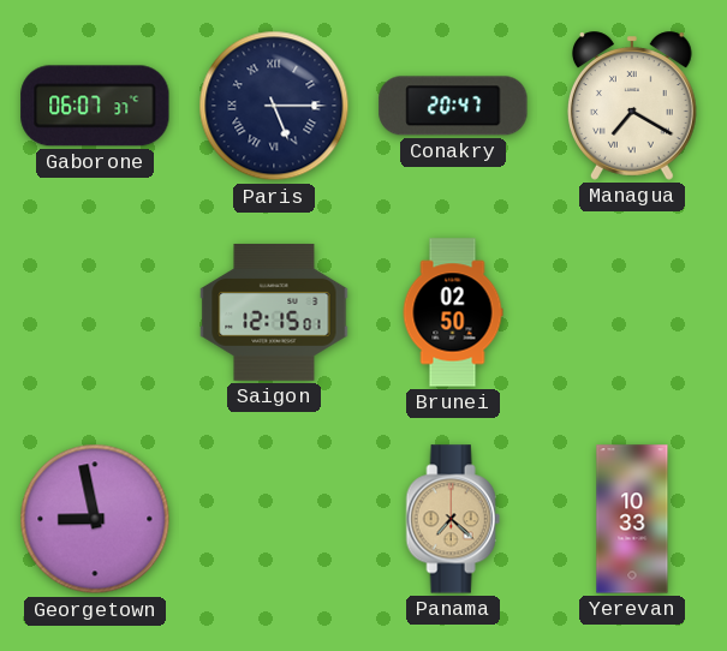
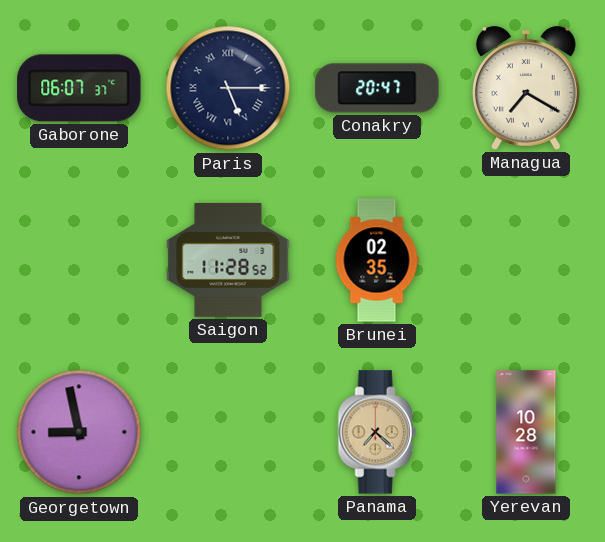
Saigon: 12:15 -> 11:28
Brunei: 02:50 -> 02:35
Yerevan: 10:33 -> 10:28
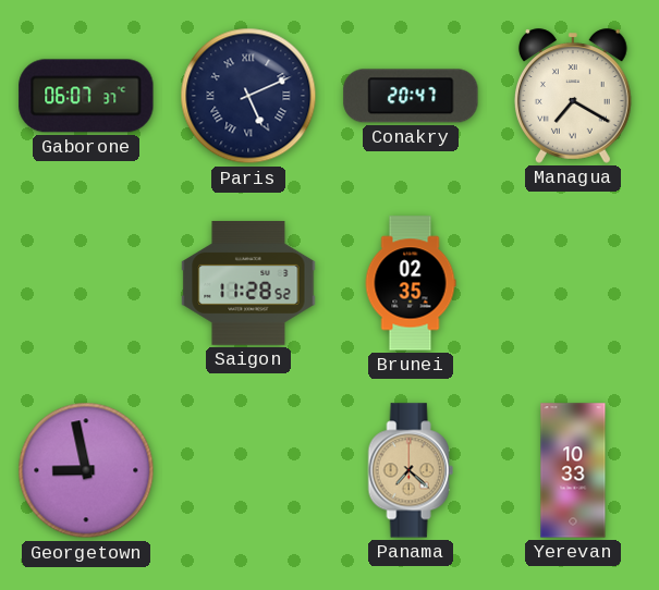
Paris: 5:15 -> 5:11
Yerevan: 10:28 -> 10:33
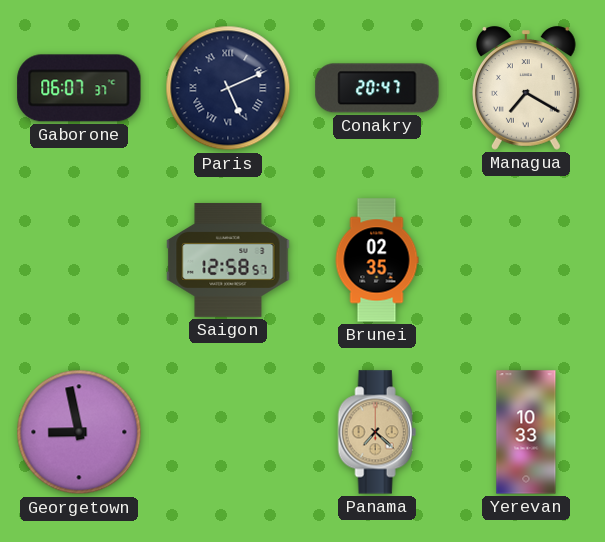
Saigon: 11:28 -> 12:58
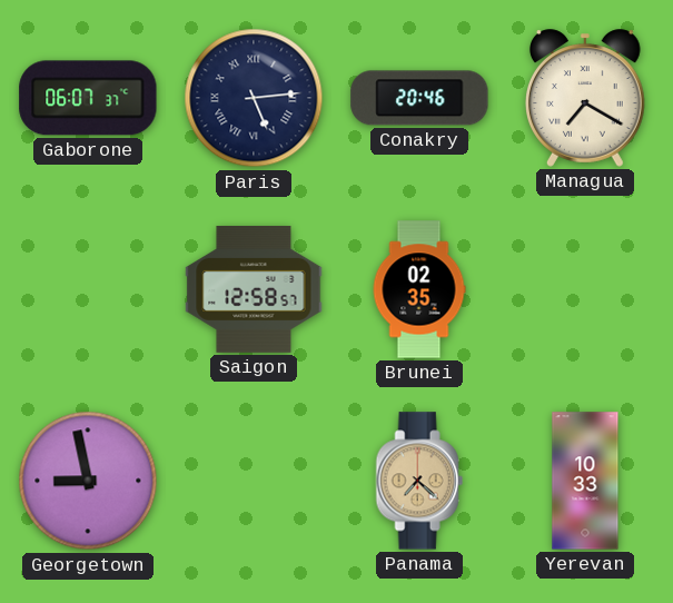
Paris: 5:11 -> 5:14
Conakry: 20:47 -> 20:46
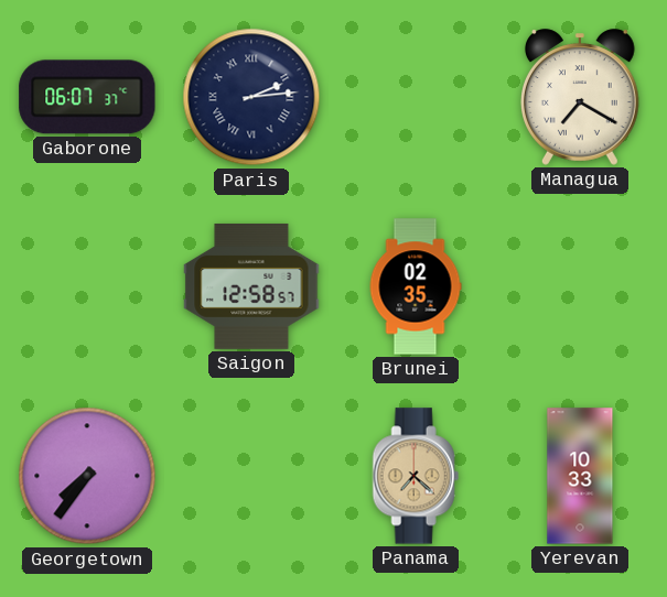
Paris: 5:14 -> 2:14
Conakry: 20:46 -> none
Georgetown: 8:58 -> 7:36
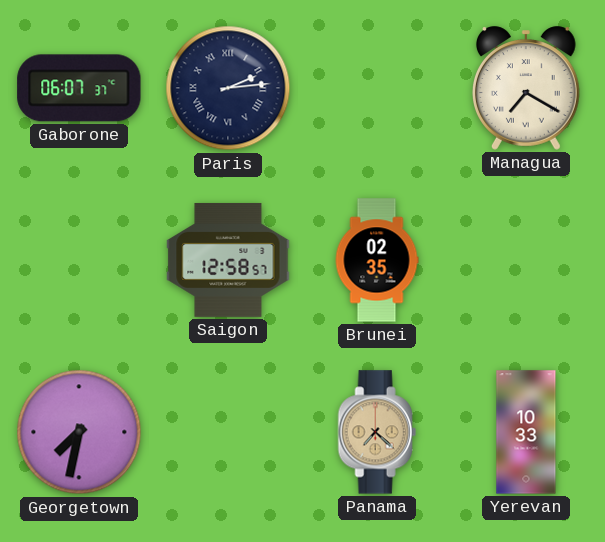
Georgetown: 7:36 -> 7:32
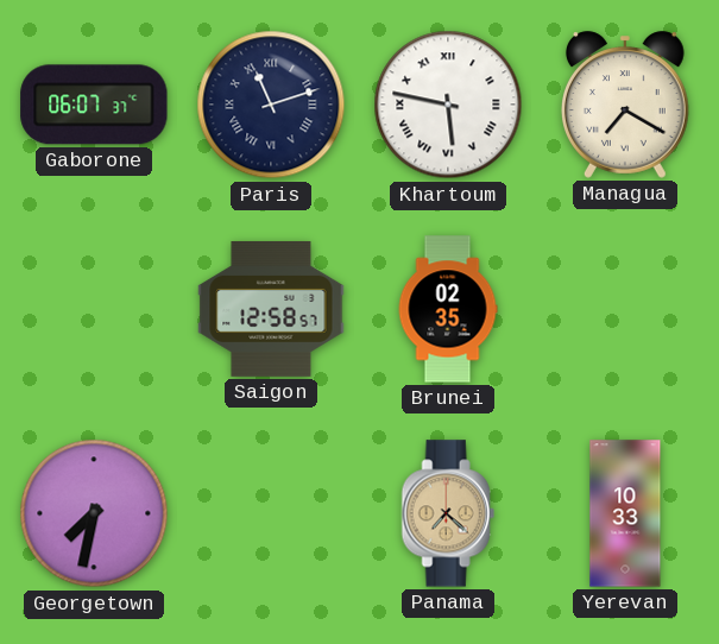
Paris: 2:14 -> 11:12
Khartoum: none -> 5:47
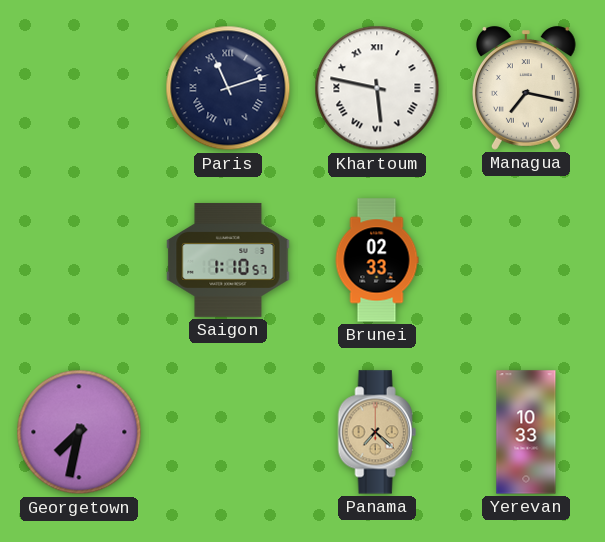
Gaborone: 06:07 -> none
Managua: 7:20 -> 7:17
Saigon: 12:58 -> 1:10
Brunei: 02:35 -> 02:33
